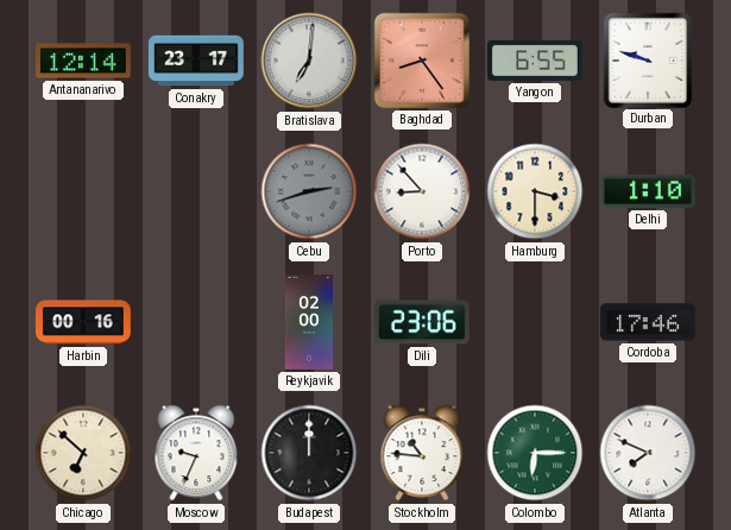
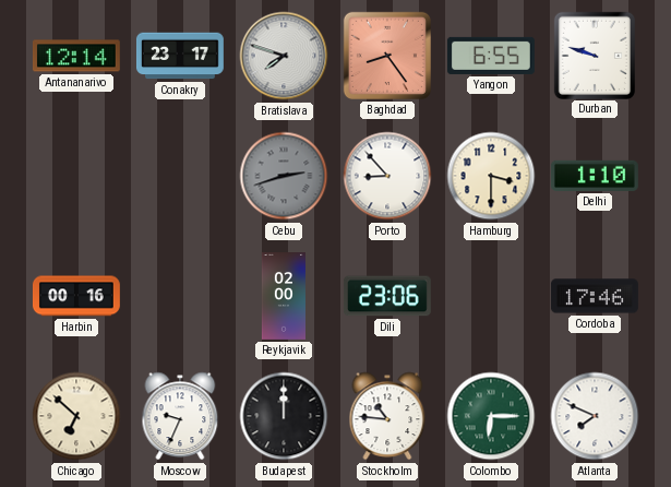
Bratislava: 7:01 -> 7:48
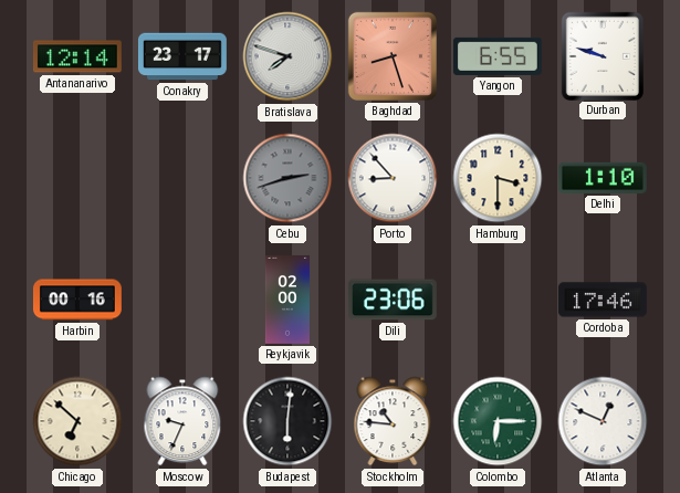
Baghdad: 8:24 -> 8:27
Budapest: 12:00 -> 6:01
Atlanta: 7:49 -> 12:49
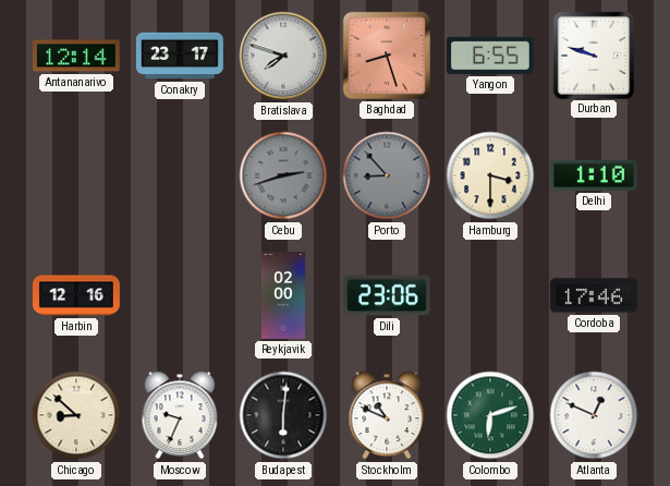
Porto dial: white -> grey
Harbin: 00:16 -> 12:16
Chicago: 6:52 -> 8:52
Stockholm: 10:46 -> 10:49
Colombo: 6:15 -> 6:12
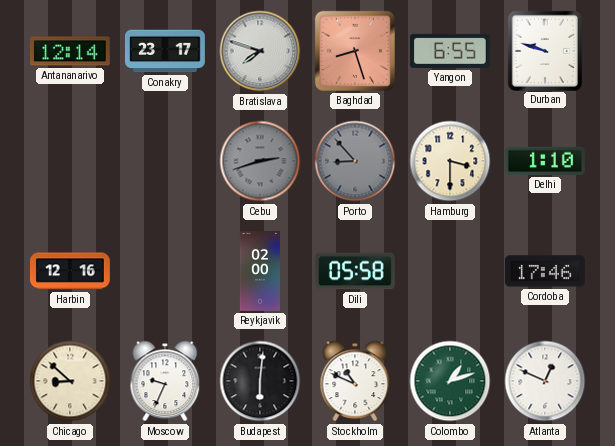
Dili: 23:06 -> 05:58
Colombo: 6:12 -> 1:12
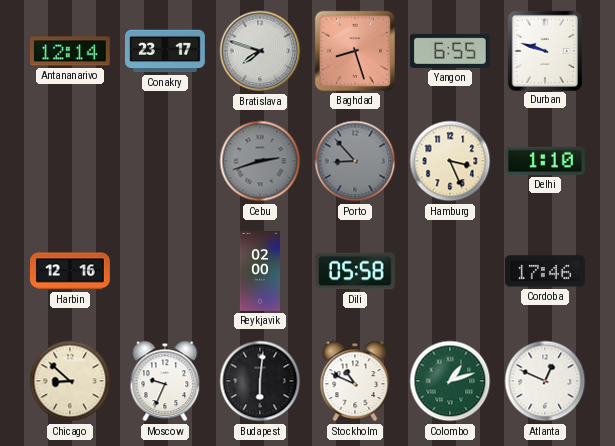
Hamburg: 3:30 -> 3:26
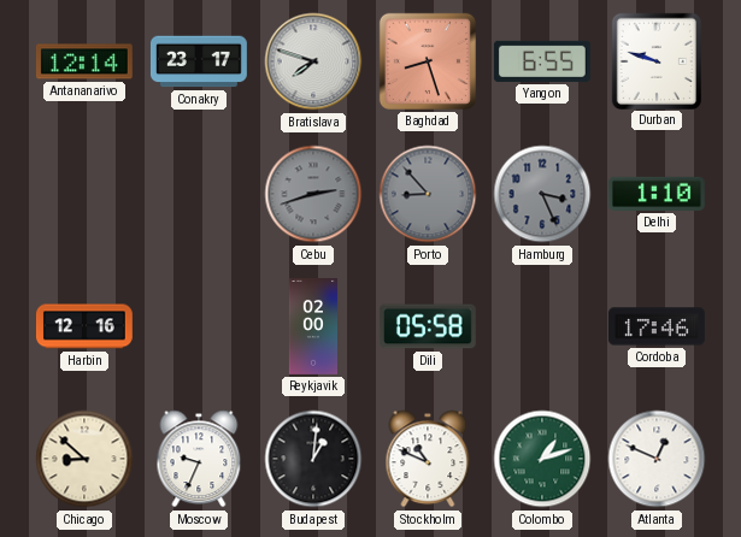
Hamburg dial: cream -> grey
Budapest: 6:01 -> 1:01
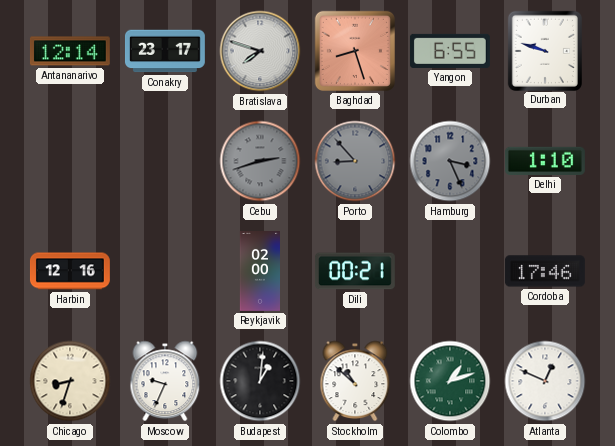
Dili: 05:58 -> 00:21
Chicago: 8:52 -> 8:33
Stockholm: 10:49 -> 10:52
